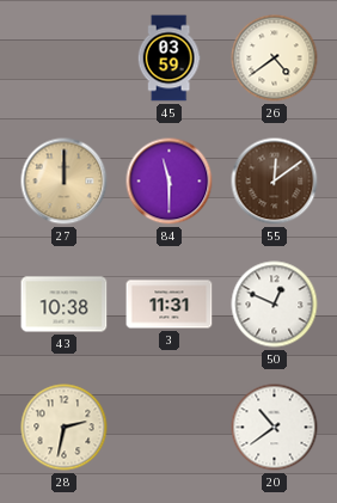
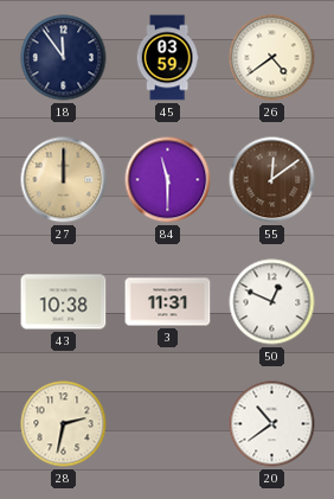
18: none -> 11:54
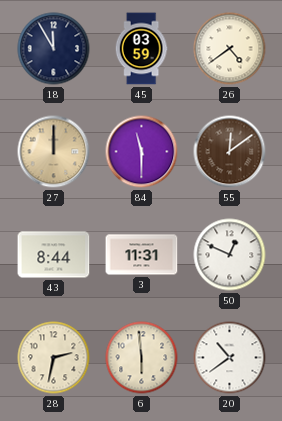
18: 11:54 -> 11:55
43: 10:38 -> 8:44
6: none -> 5:59
